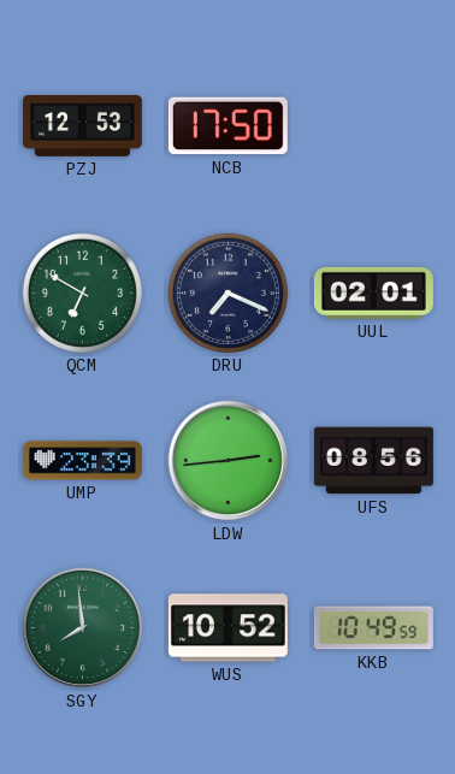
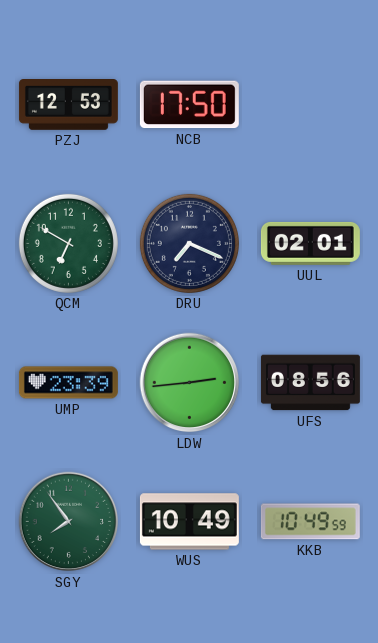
SGY: 7:59 -> 7:54
WUS: 10:52 -> 10:49
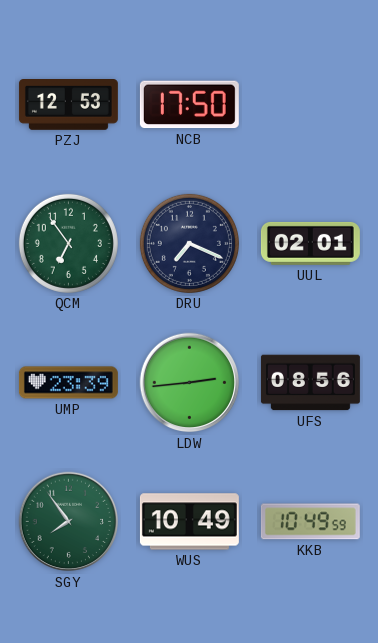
QCM: 6:50 -> 6:54
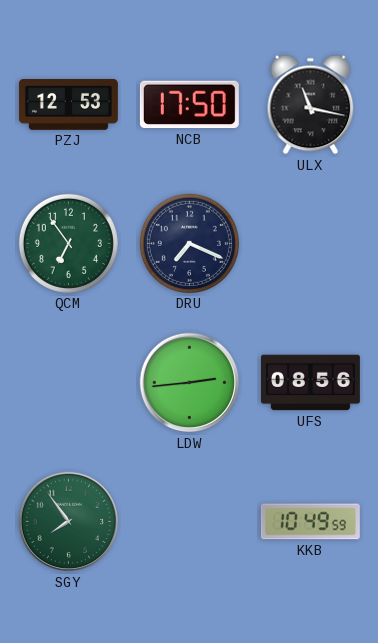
ULX: none -> 11:17
UUL: 02:01 -> none
UMP: 23:39 -> none
WUS: 10:49 -> none
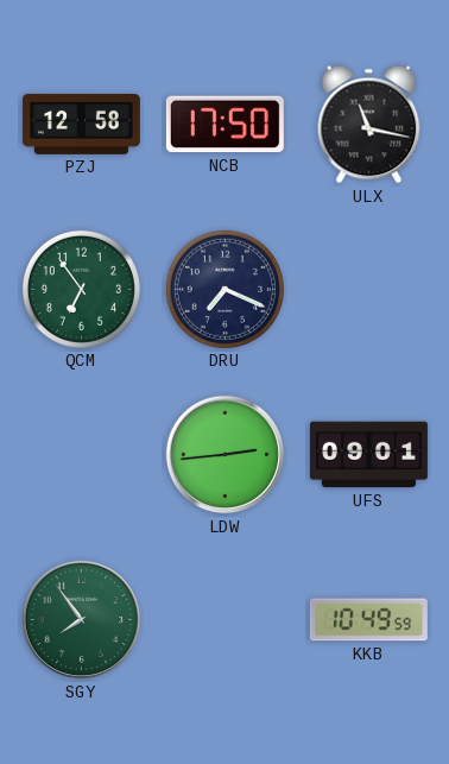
PZJ: 12:53 -> 12:58
UFS: 08:56 -> 09:01
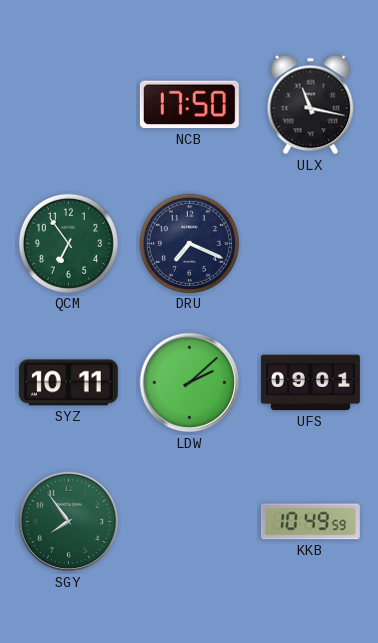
PZJ: 12:58 -> none
SYZ: none -> 10:11
LDW: 2:44 -> 2:08
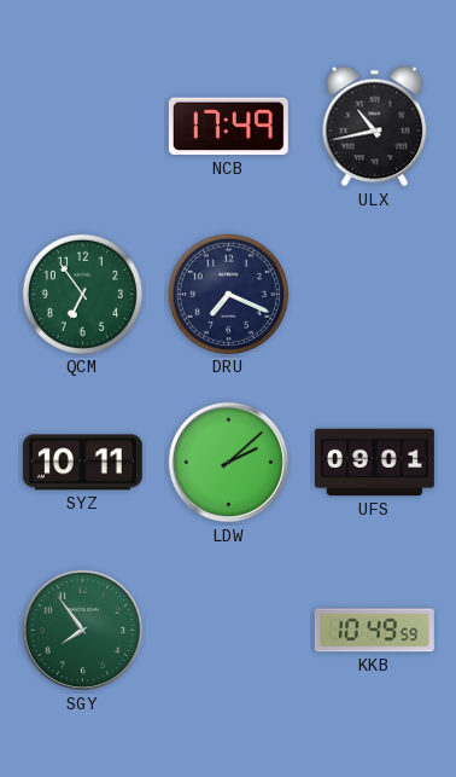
NCB: 17:50 -> 17:49
ULX: 11:17 -> 10:43
